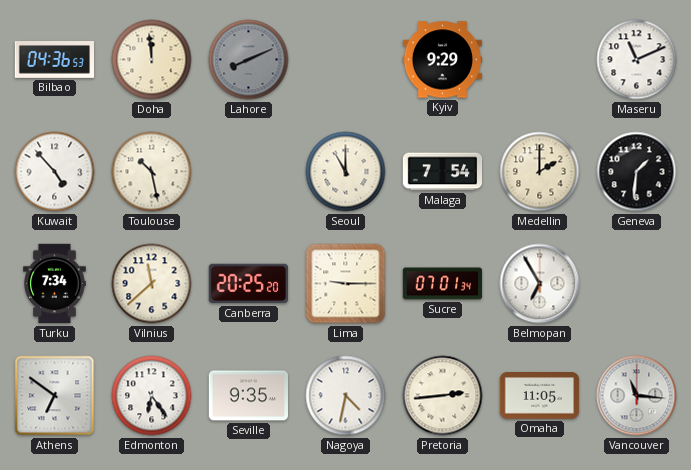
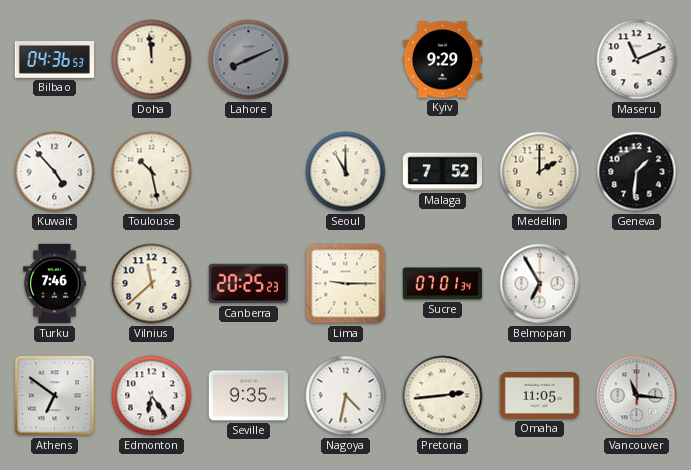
Malaga: 7:54 -> 7:52
Turku: 7:34 -> 7:46
Canberra: 20:25:20 -> 20:25:23
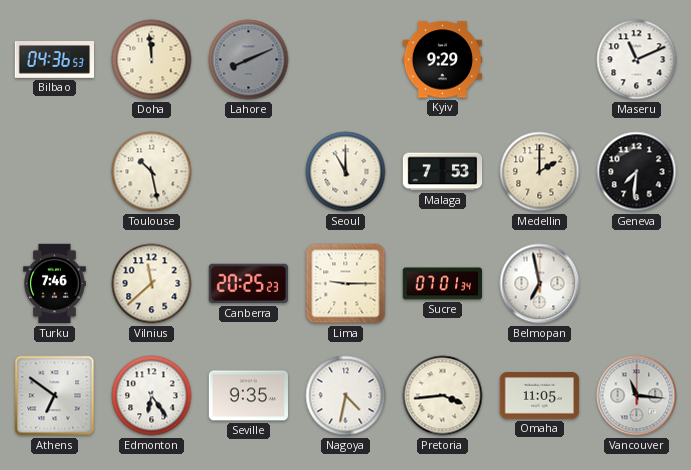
Kuwait: 4:53 -> none
Malaga: 7:52 -> 7:53
Geneva: 1:31 -> 7:31
Belmopan: 6:55 -> 6:58
Pretoria: 2:44 -> 3:44
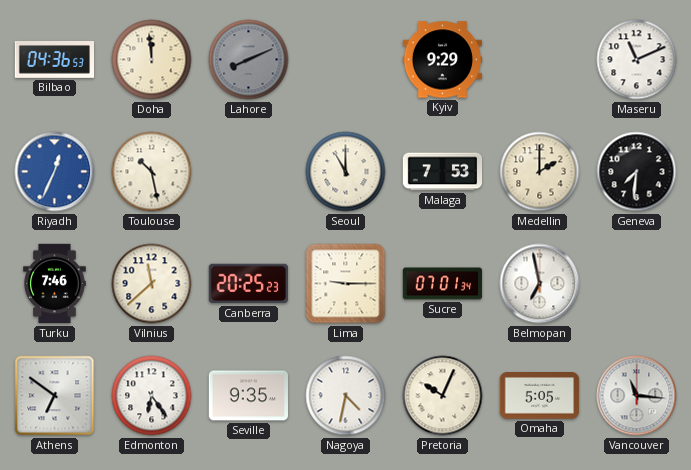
Riyadh: none -> 12:34
Pretoria: 3:44 -> 10:04
Omaha: 11:05 -> 5:05
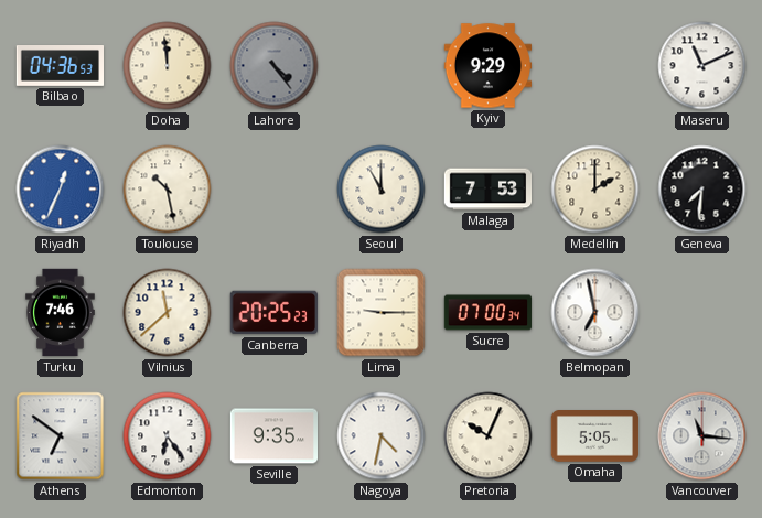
Lahore: 8:11 -> 4:24
Sucre: 07:01 -> 07:00
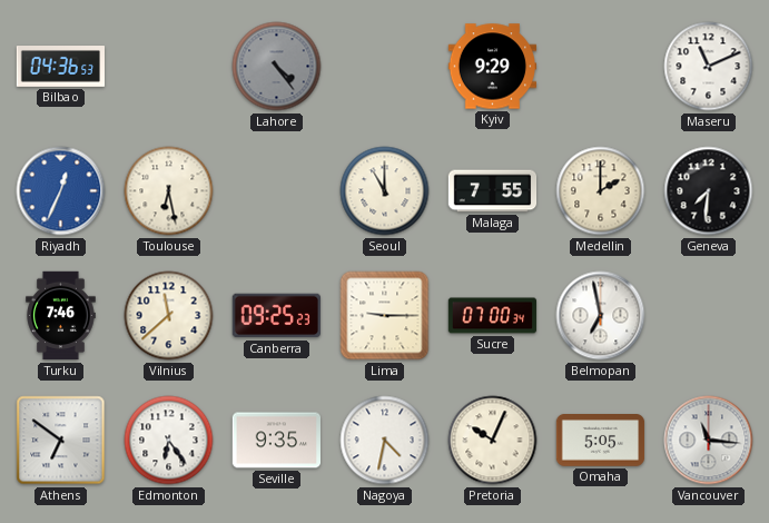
Doha: 11:59 -> none
Toulouse: 10:28 -> 6:28
Malaga: 7:53 -> 7:55
Canberra: 20:25 -> 09:25
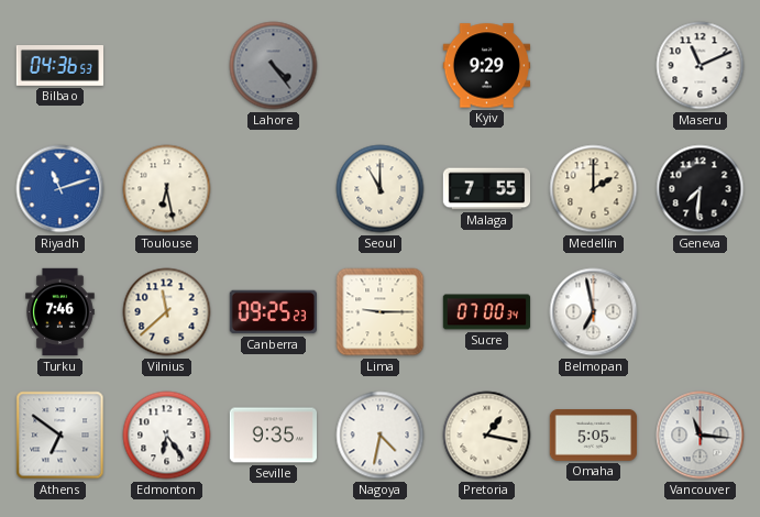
Riyadh: 12:34 -> 11:12
Pretoria: 10:04 -> 1:17
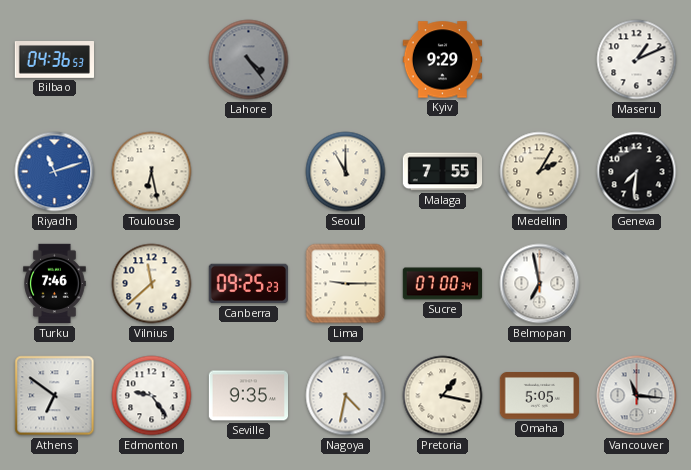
Maseru: 11:11 -> 1:11
Medellin: 2:00 -> 2:05
Edmonton: 6:24 -> 9:24
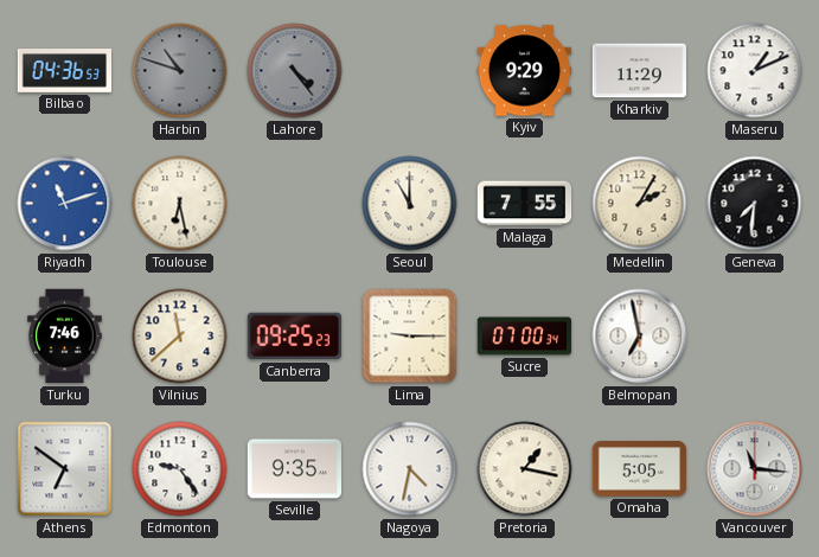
Harbin: none -> 10:48
Kharkiv: none -> 11:29
